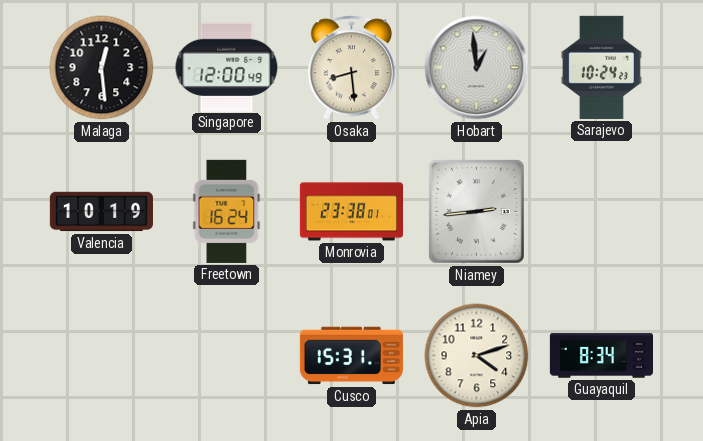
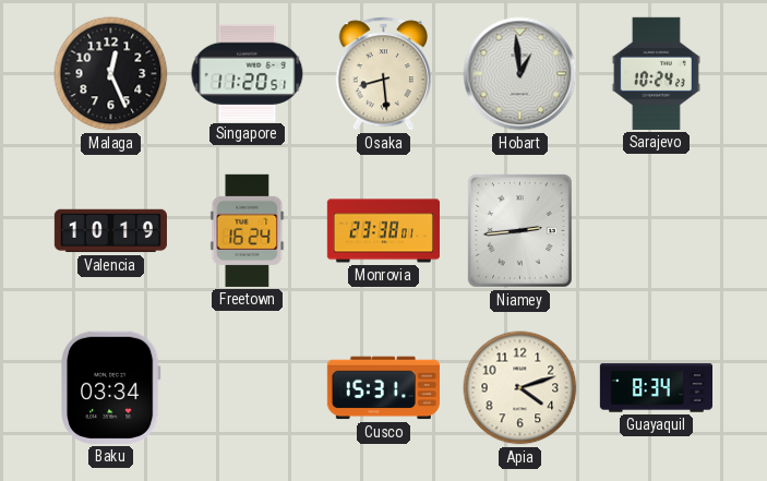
Malaga: 12:29 -> 12:26
Singapore: 12:00 -> 11:20
Baku: none -> 03:34
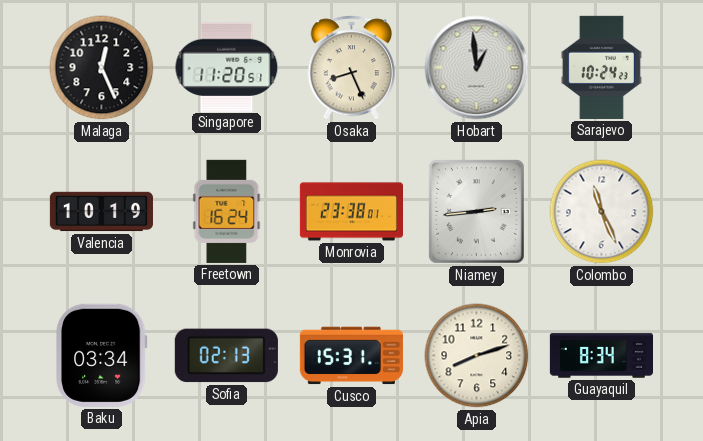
Osaka: 8:29 -> 8:26
Colombo: none -> 11:26
Sofia: none -> 02:13
Apia: 4:12 -> 8:12
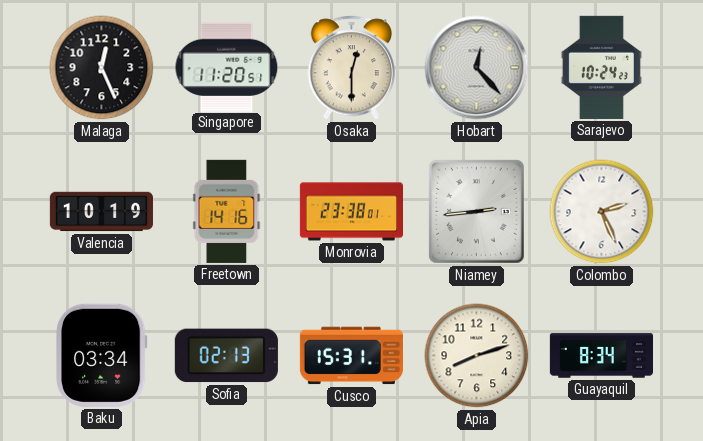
Osaka: 8:26 -> 12:30
Hobart: 12:59 -> 12:23
Freetown: 16:24 -> 14:16
Colombo: 11:26 -> 2:26
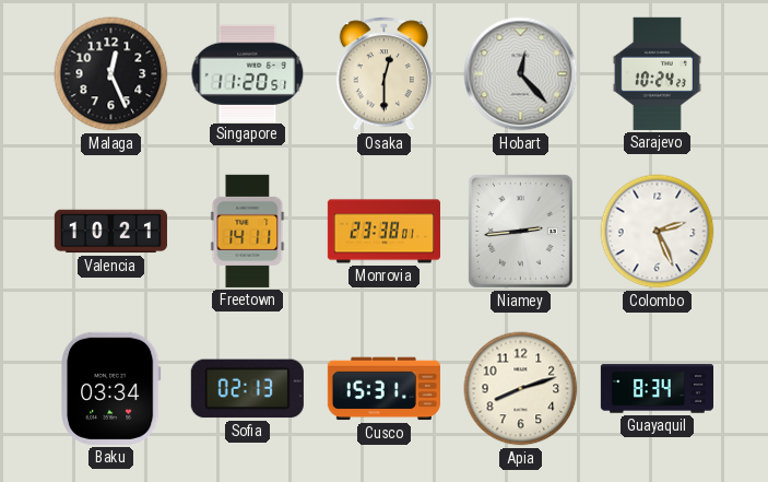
Valencia: 10:19 -> 10:21
Freetown: 14:16 -> 14:11
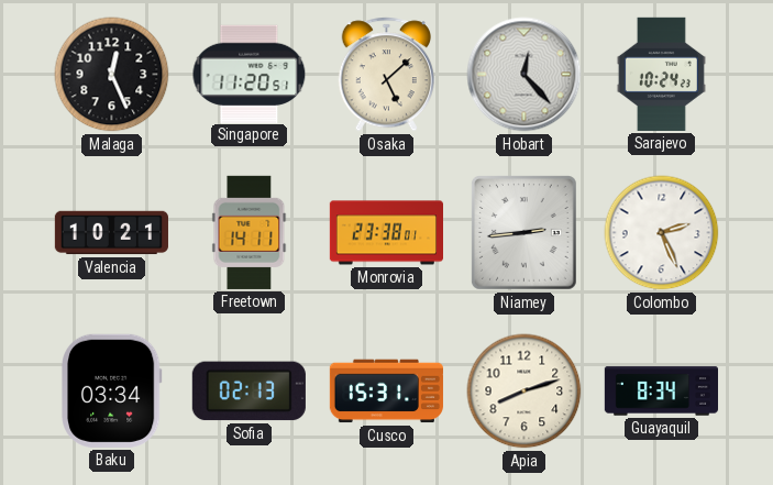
Osaka: 12:30 -> 5:08
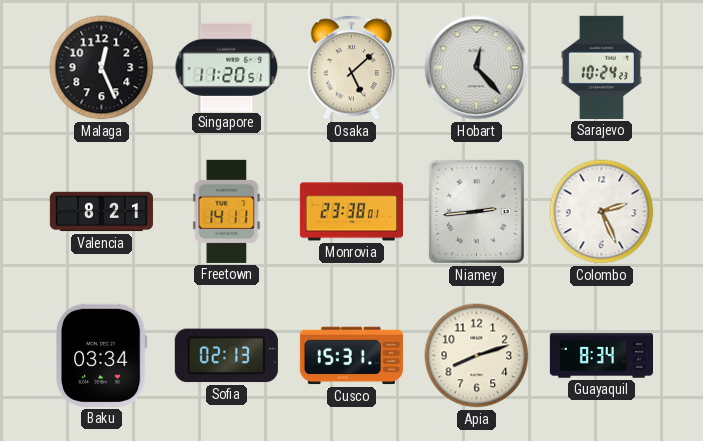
Valencia: 10:21 -> 8:21
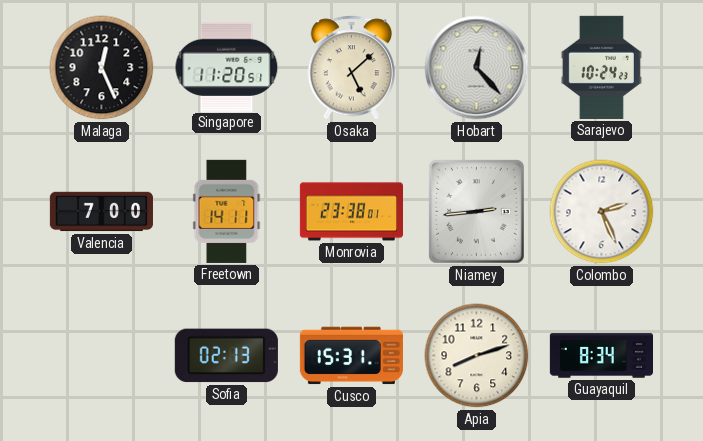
Valencia: 8:21 -> 7:00
Baku: 03:34 -> none
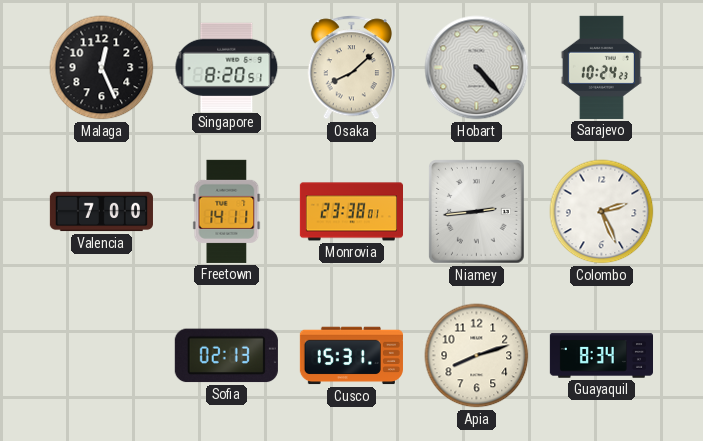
Singapore: 11:20 -> 8:20
Osaka: 5:08 -> 8:08
Hobart: 12:23 -> 4:23
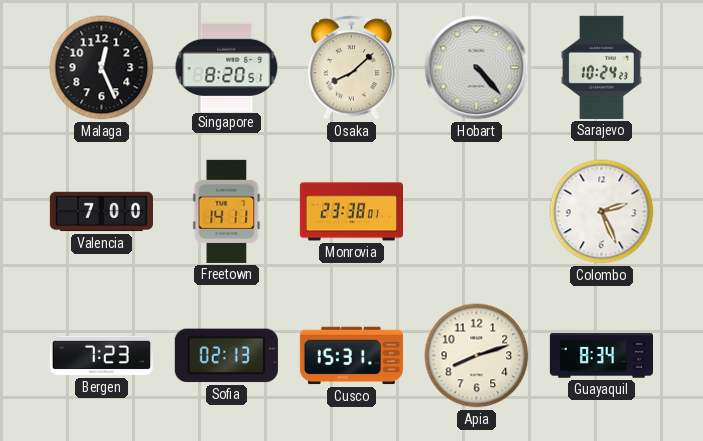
Niamey: 2:44 -> none
Bergen: none -> 7:23
